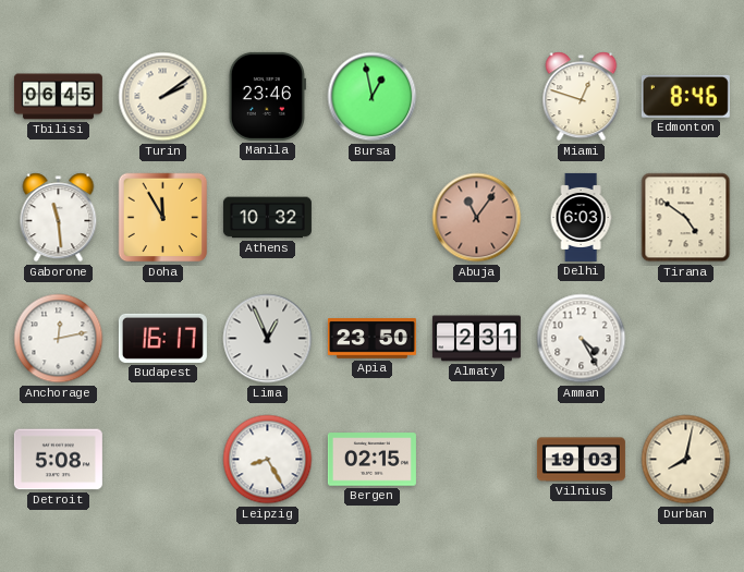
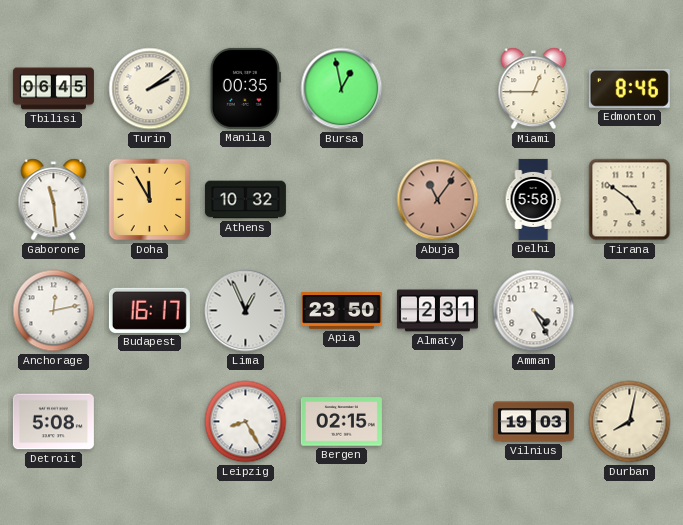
Manila: 23:46 -> 00:35
Miami: 12:48 -> 12:45
Delhi: 6:03 -> 5:58
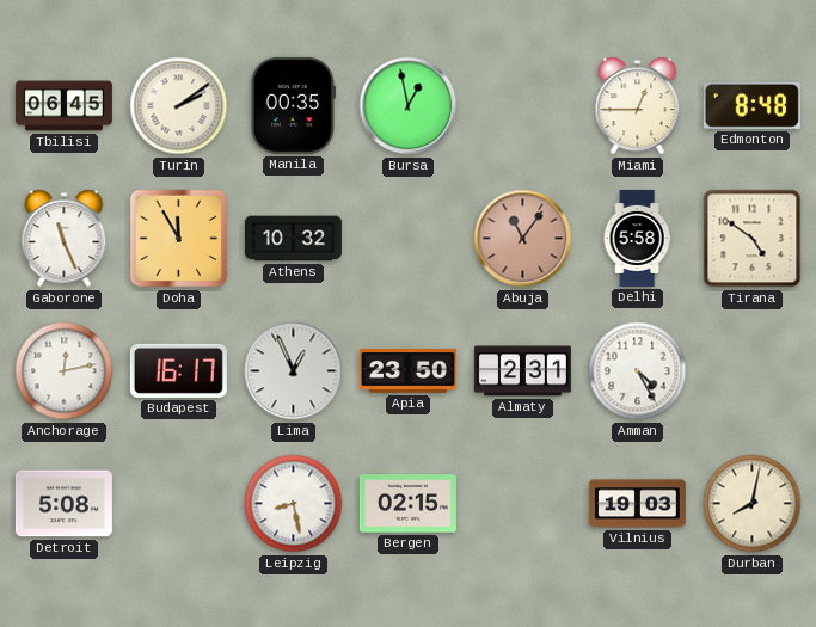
Edmonton: 8:46 -> 8:48
Gaborone: 11:29 -> 11:26
Leipzig: 8:25 -> 8:28
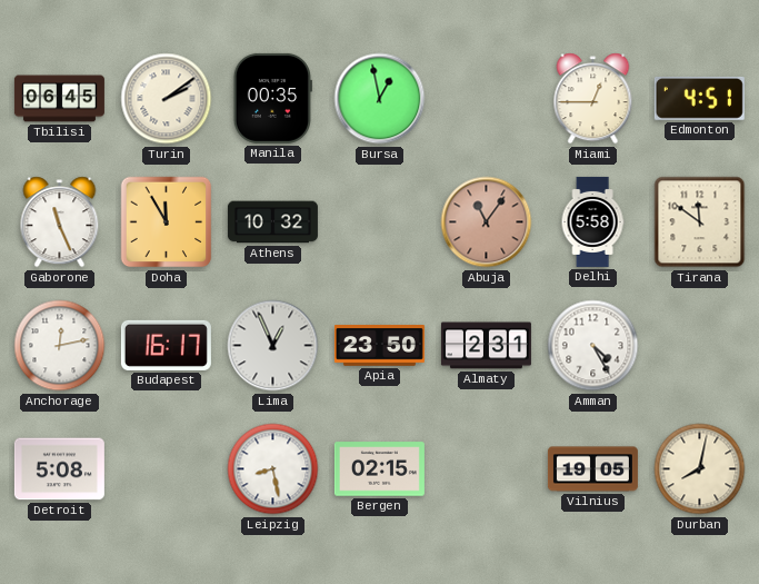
Edmonton: 8:48 -> 4:51
Tirana: 4:51 -> 11:51
Vilnius: 19:03 -> 19:05
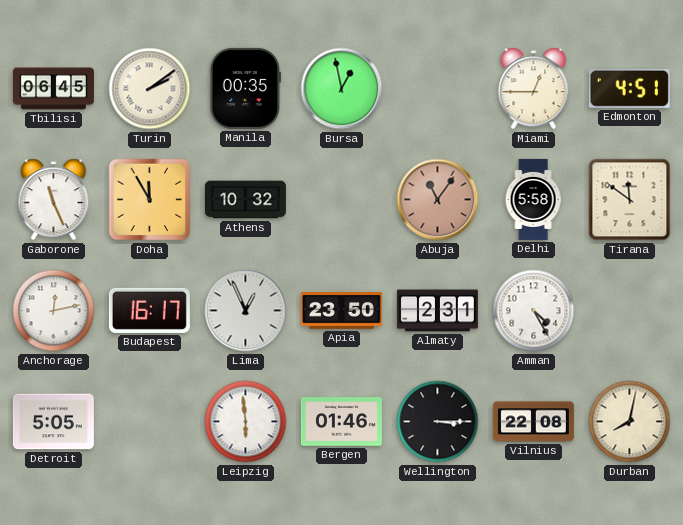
Detroit: 5:08 -> 5:05
Leipzig: 8:28 -> 5:59
Bergen: 02:15 -> 01:46
Wellington: none -> 3:15
Vilnius: 19:05 -> 22:08
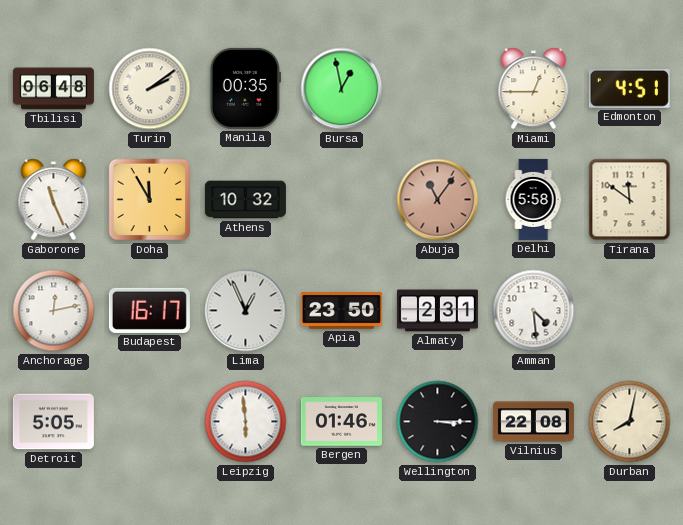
Tbilisi: 06:45 -> 06:48
Amman: 4:25 -> 4:29
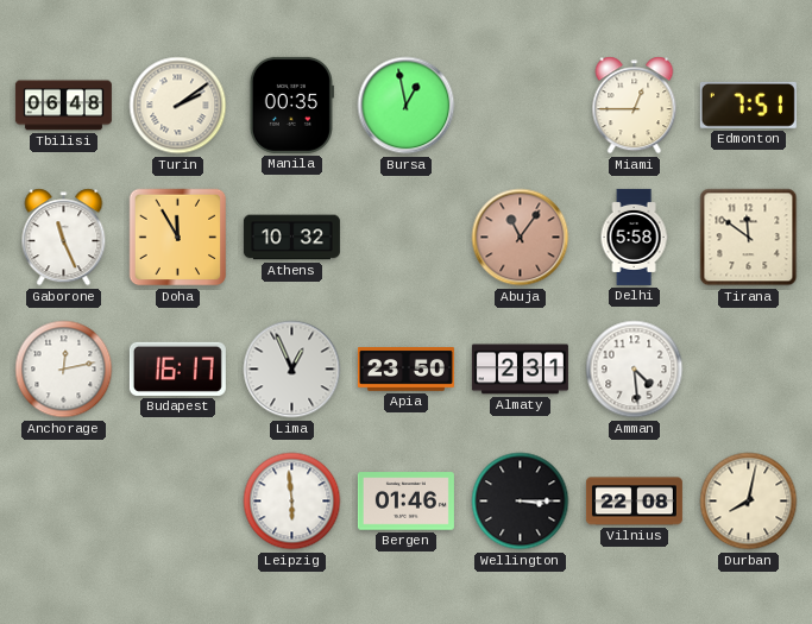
Edmonton: 4:51 -> 7:51
Detroit: 5:05 -> none
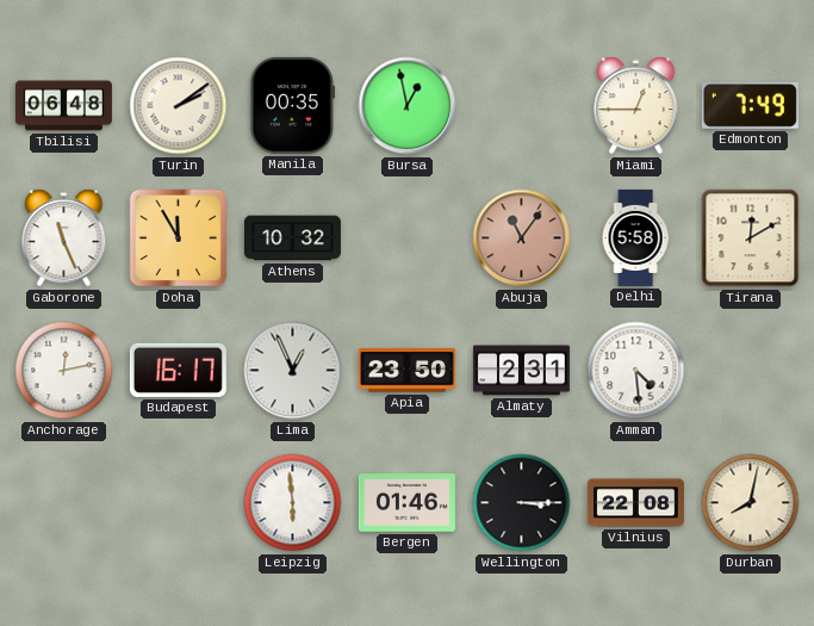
Edmonton: 7:51 -> 7:49
Tirana: 11:51 -> 12:10
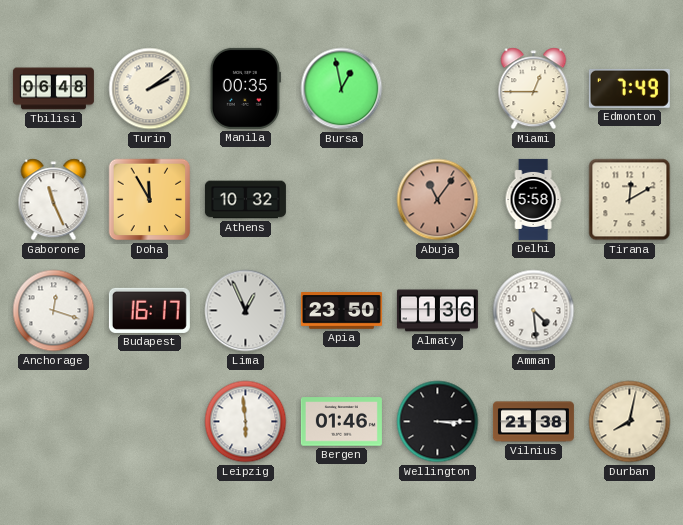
Anchorage: 12:13 -> 12:18
Almaty: 2:31 -> 1:36
Vilnius: 22:08 -> 21:38
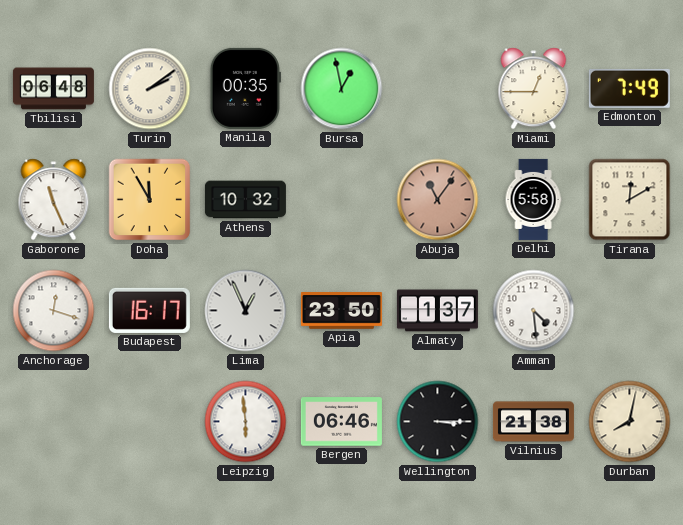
Almaty: 1:36 -> 1:37
Bergen: 01:46 -> 06:46
